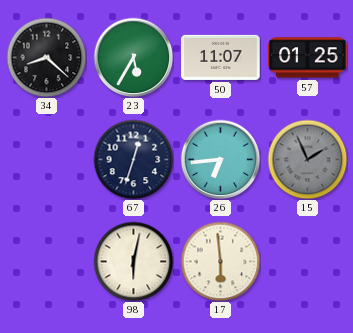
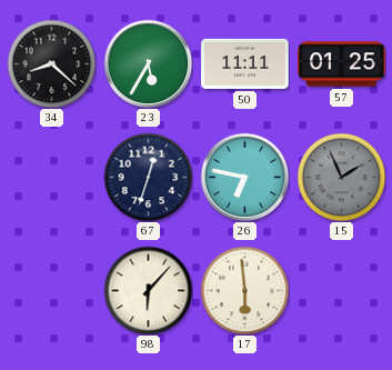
50: 11:07 -> 11:11
26: 6:44 -> 6:47
98: 6:02 -> 6:07
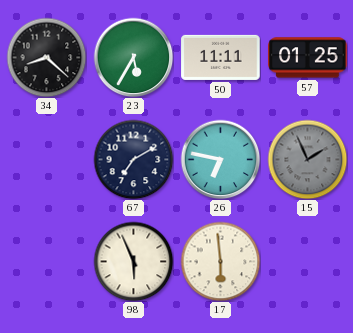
67: 12:33 -> 7:10
98: 6:07 -> 5:56
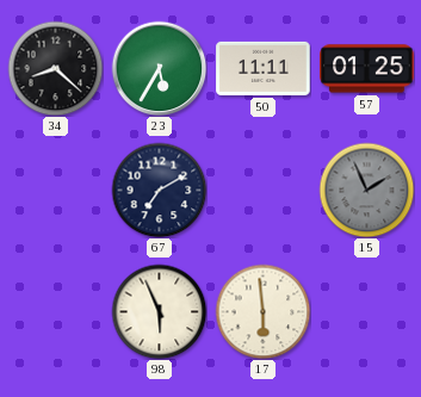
26: 6:47 -> none
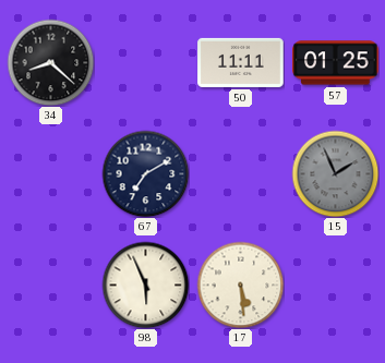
23: 5:35 -> none
17: 5:59 -> 5:29
